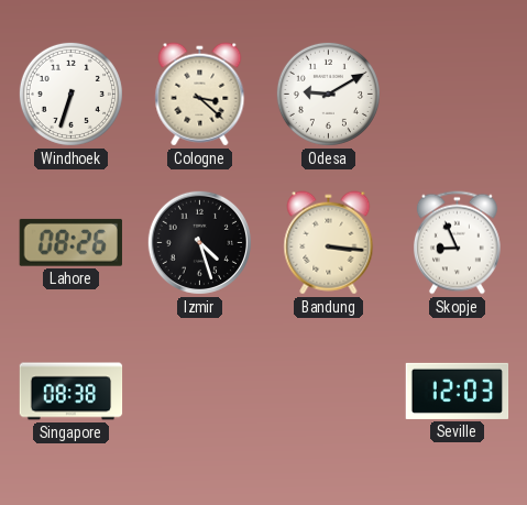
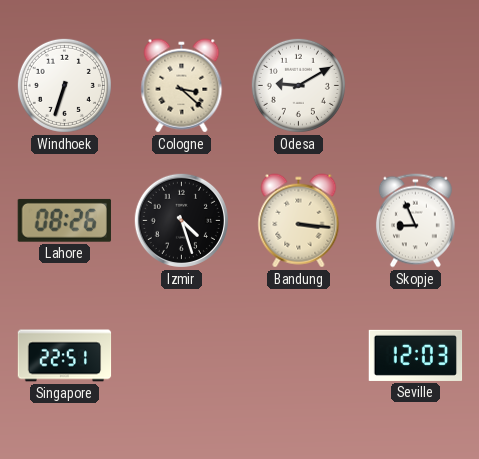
Singapore: 08:38 -> 22:51
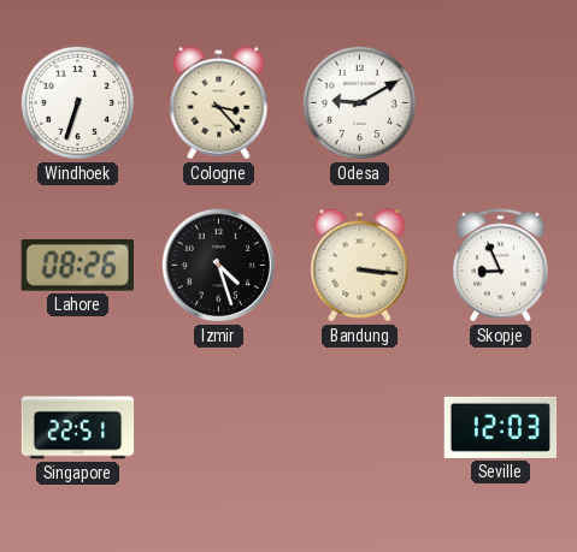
Cologne: 3:22 -> 3:23
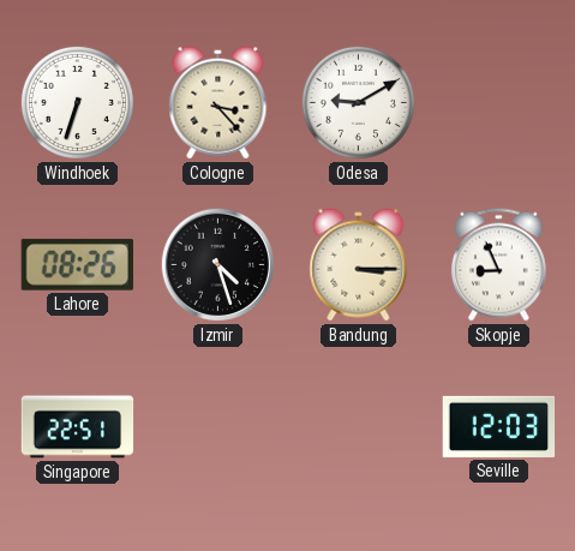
Bandung: 3:16 -> 3:15
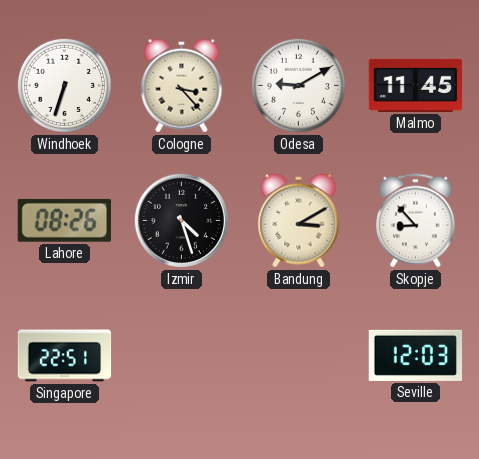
Malmo: none -> 11:45
Bandung: 3:15 -> 3:10
Skopje: 8:56 -> 8:53
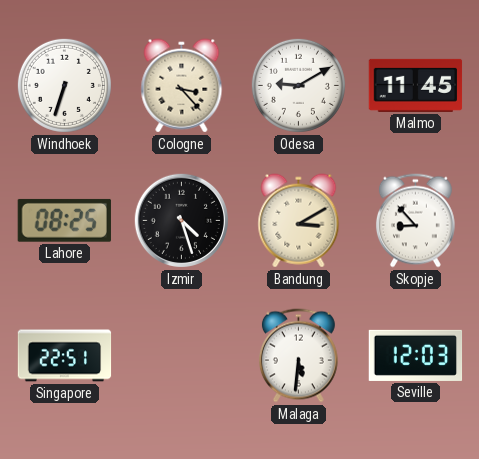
Lahore: 08:26 -> 08:25
Malaga: none -> 5:31
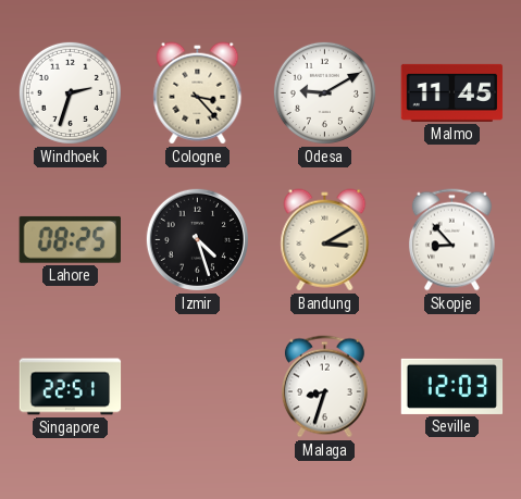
Windhoek: 6:33 -> 2:33
Malaga: 5:31 -> 8:33
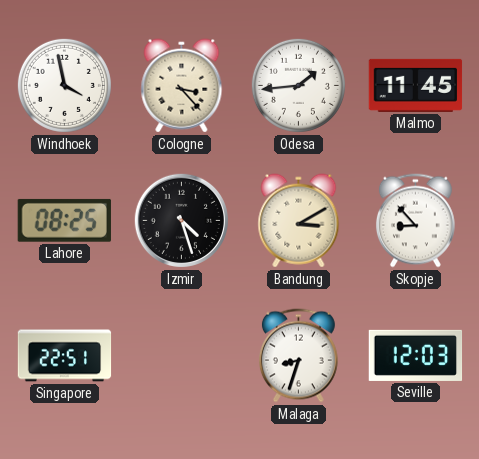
Windhoek: 2:33 -> 3:58
Odesa: 9:10 -> 1:44
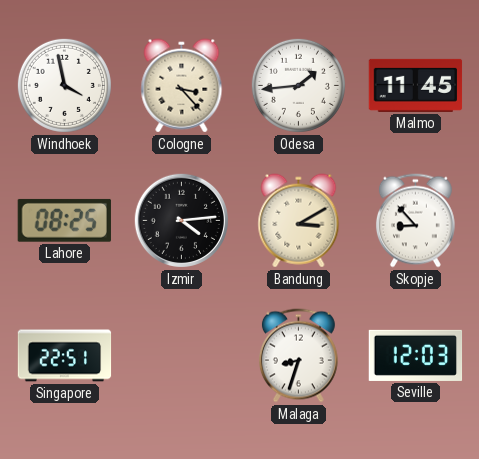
Izmir: 4:27 -> 4:14
